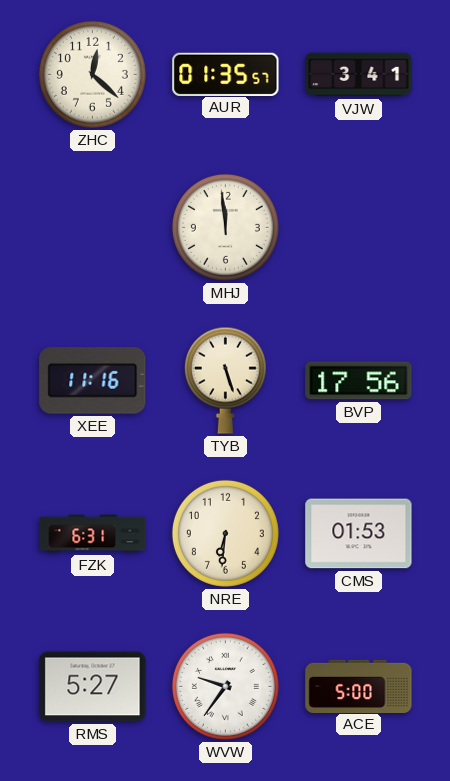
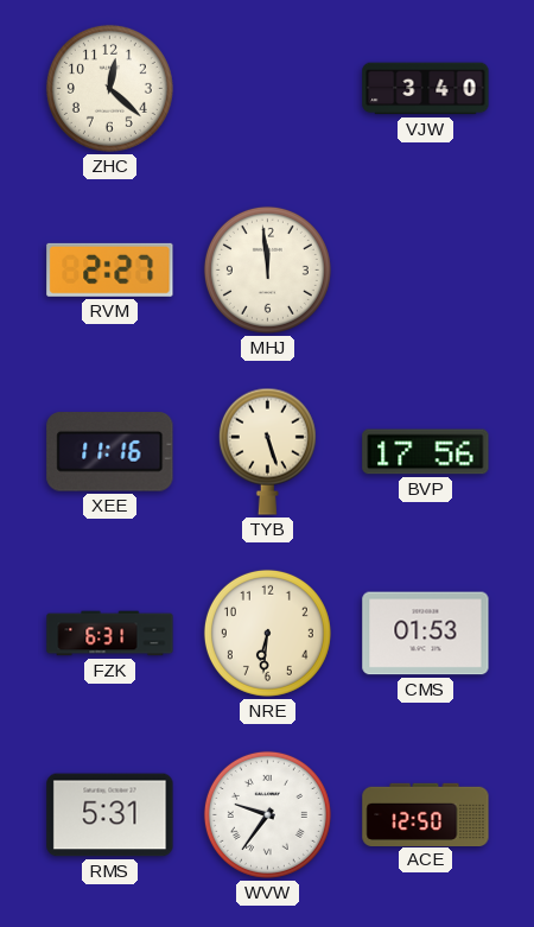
AUR: 01:35 -> none
VJW: 3:41 -> 3:40
RVM: none -> 2:27
RMS: 5:27 -> 5:31
ACE: 5:00 -> 12:50
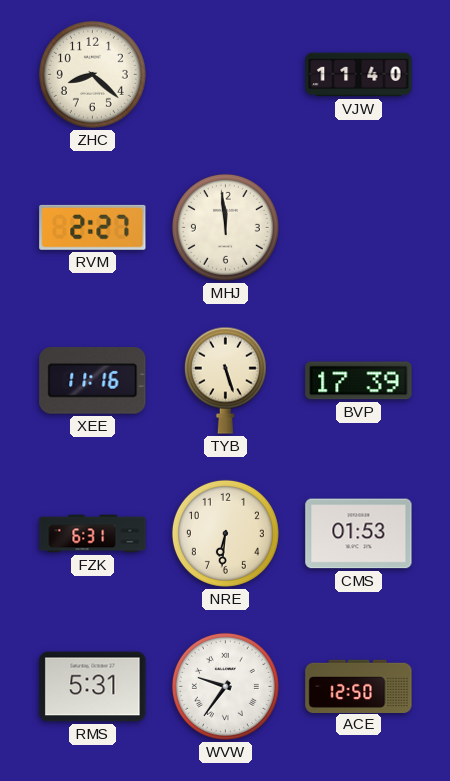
ZHC: 12:22 -> 8:22
VJW: 3:40 -> 11:40
BVP: 17:56 -> 17:39
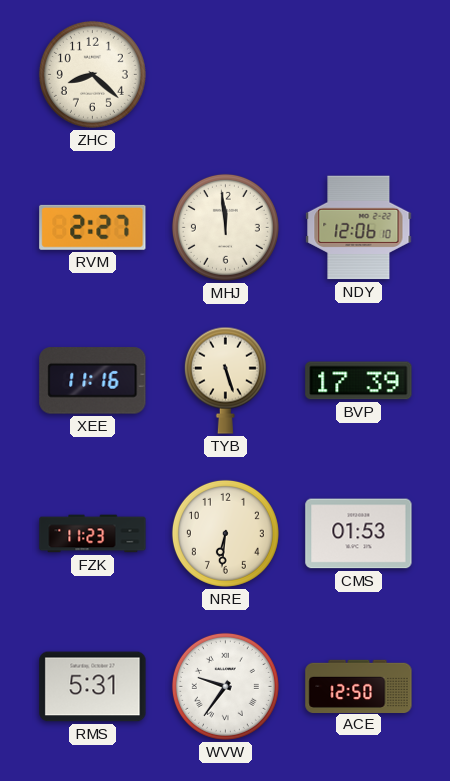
VJW: 11:40 -> none
NDY: none -> 12:06
FZK: 6:31 -> 11:23
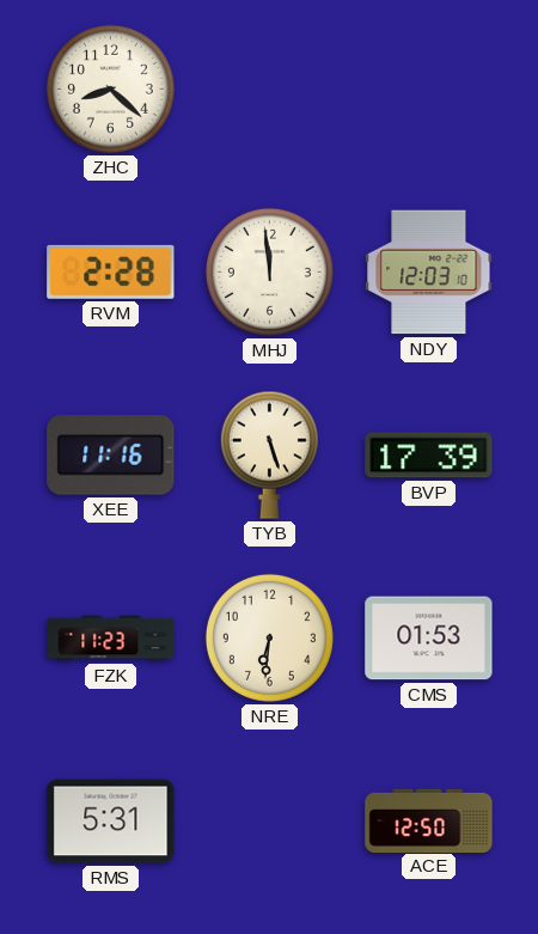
RVM: 2:27 -> 2:28
NDY: 12:06 -> 12:03
WVW: 9:36 -> none
